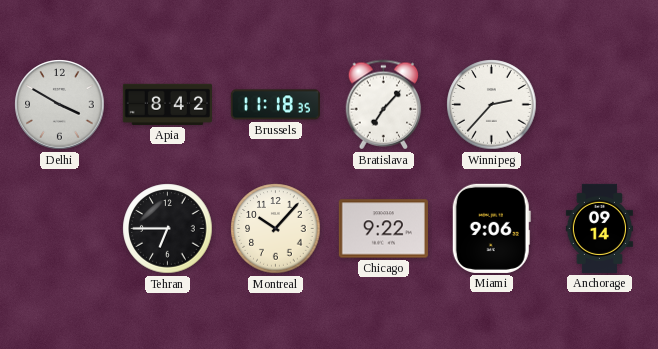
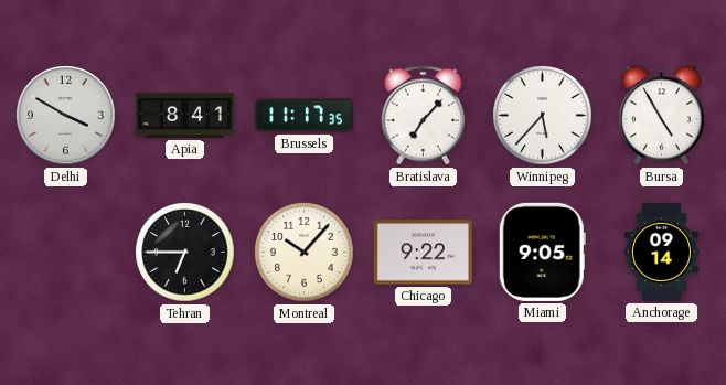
Apia: 8:42 -> 8:41
Brussels: 11:18 -> 11:17
Winnipeg: 2:37 -> 5:37
Bursa: none -> 4:55
Miami: 9:06 -> 9:05
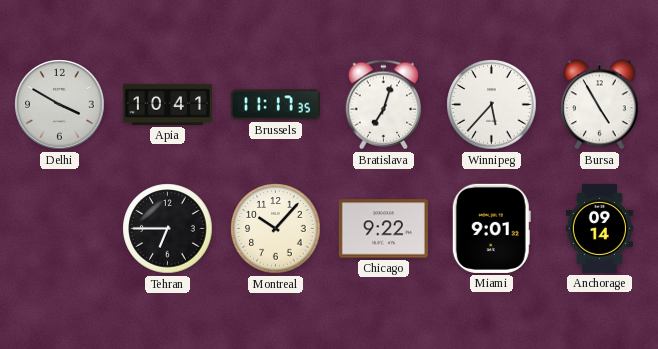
Apia: 8:41 -> 10:41
Bratislava: 7:07 -> 7:03
Miami: 9:05 -> 9:01
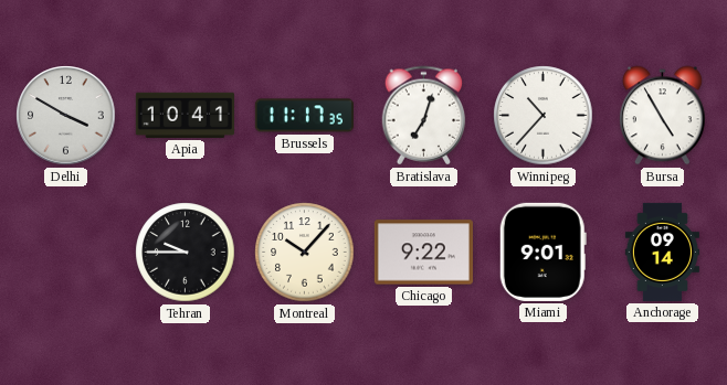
Winnipeg: 5:37 -> 10:37
Tehran: 6:45 -> 9:45
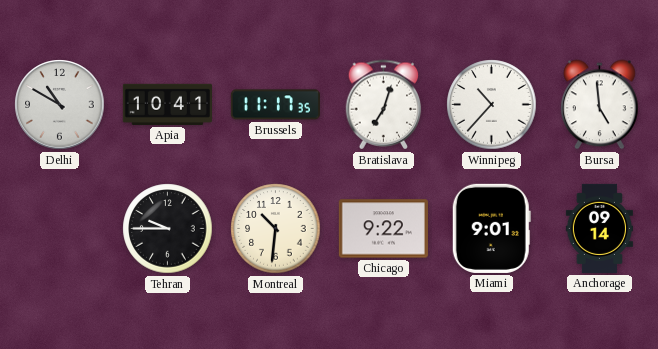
Delhi: 3:50 -> 10:50
Bursa: 4:55 -> 4:59
Montreal: 10:07 -> 10:31
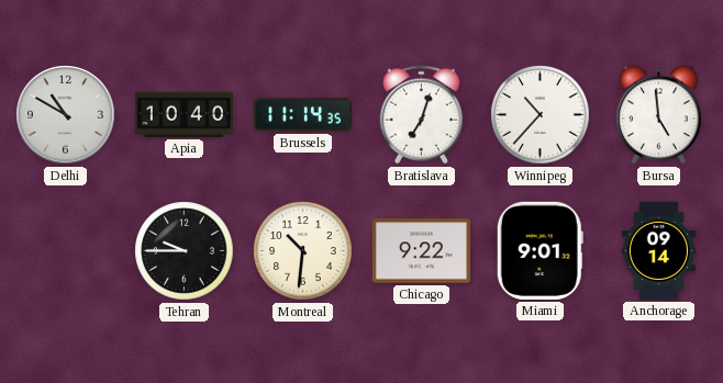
Apia: 10:41 -> 10:40
Brussels: 11:17 -> 11:14
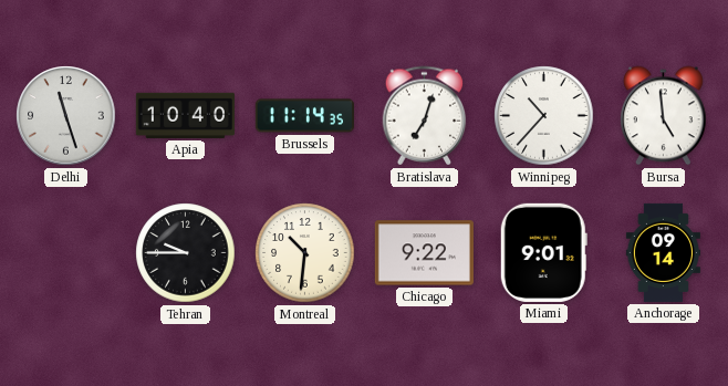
Delhi: 10:50 -> 11:27
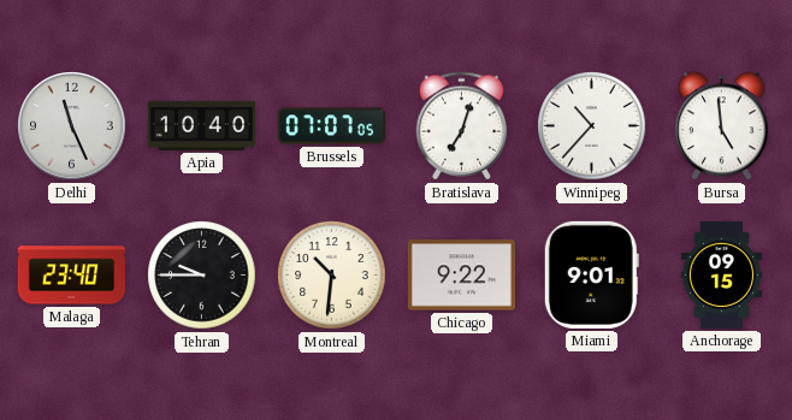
Delhi: 11:27 -> 11:26
Brussels: 11:14 -> 07:07
Malaga: none -> 23:40
Anchorage: 09:14 -> 09:15
